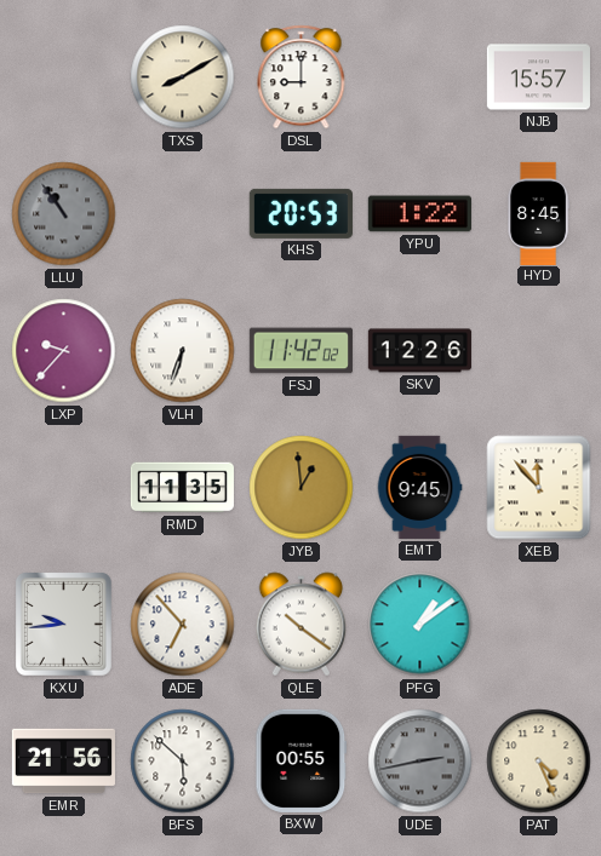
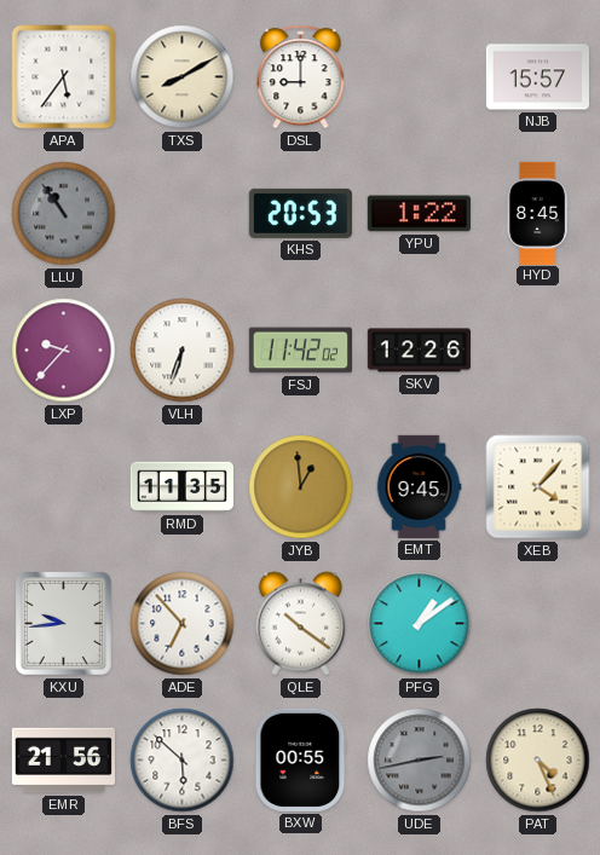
APA: none -> 5:36
XEB: 11:53 -> 4:07
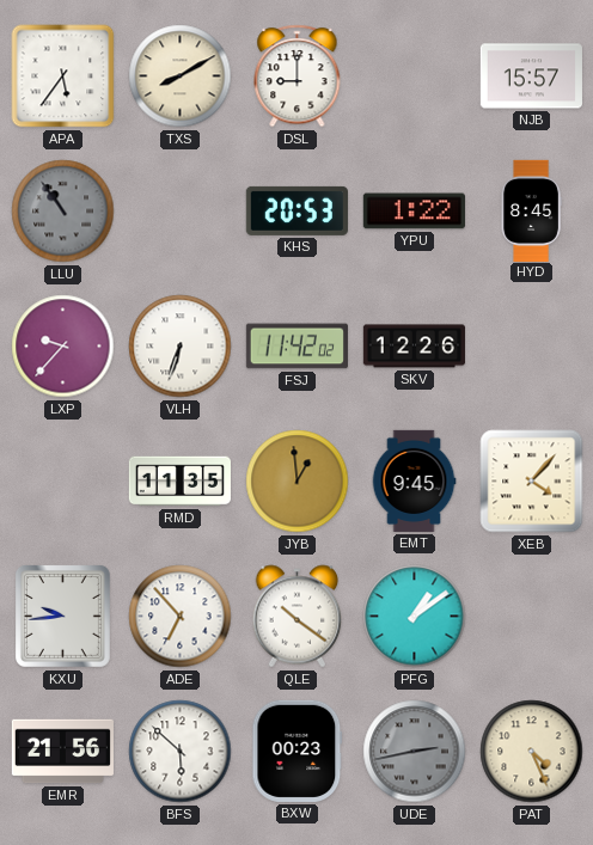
BXW: 00:55 -> 00:23
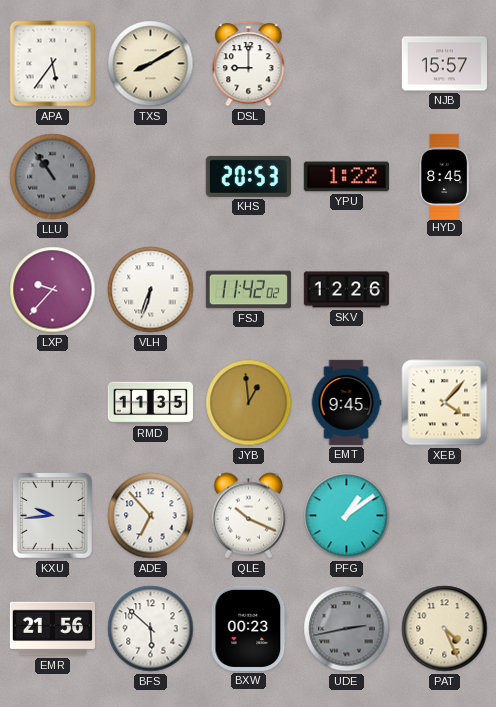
QLE: 10:21 -> 10:19
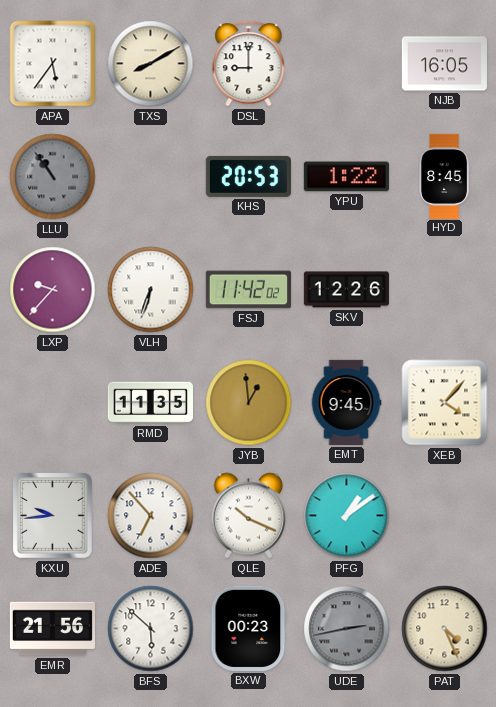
NJB: 15:57 -> 16:05
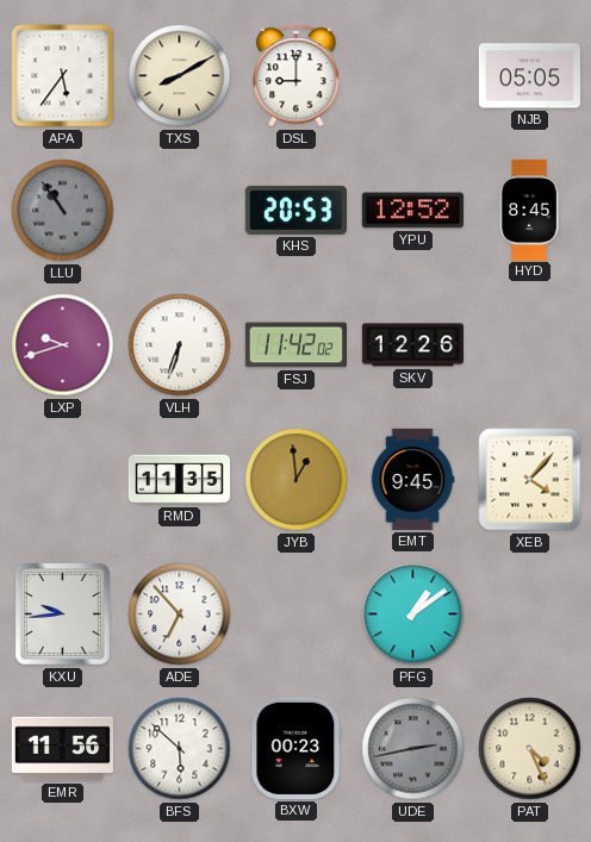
NJB: 16:05 -> 05:05
YPU: 1:22 -> 12:52
LXP: 9:37 -> 9:42
QLE: 10:19 -> none
EMR: 21:56 -> 11:56
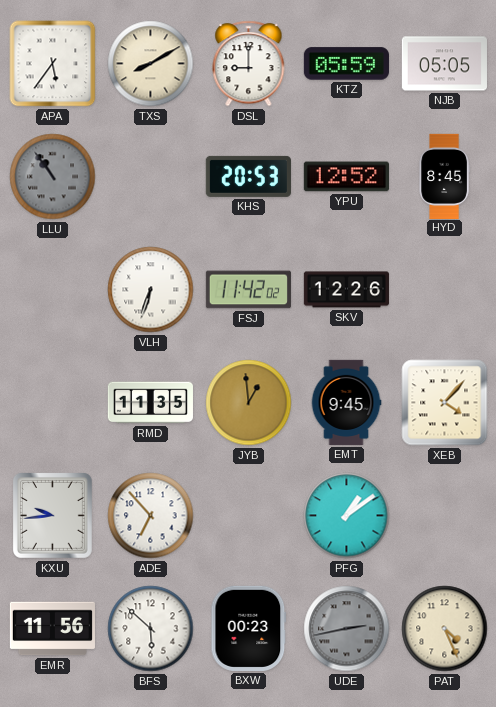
KTZ: none -> 05:59
LXP: 9:42 -> none
